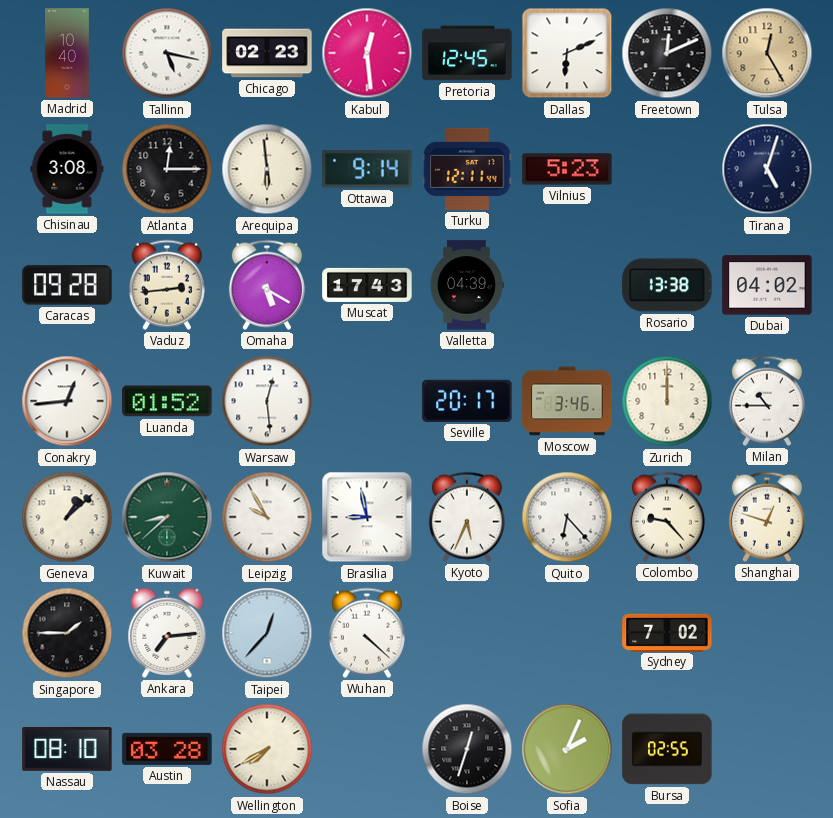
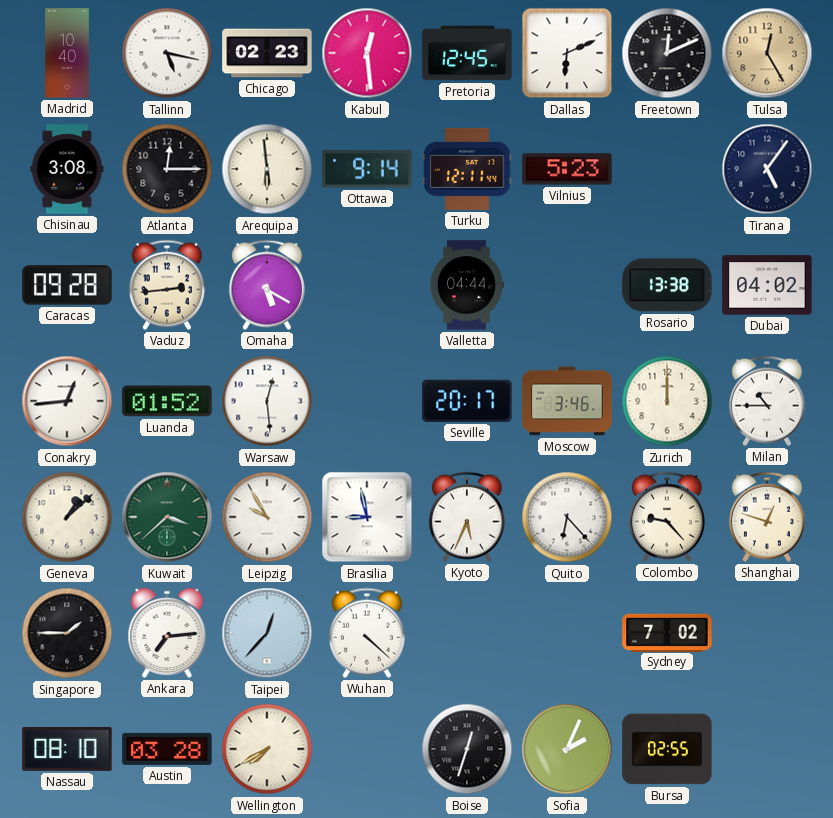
Tirana: 5:03 -> 5:06
Muscat: 17:43 -> none
Valletta: 04:39 -> 04:44
Kuwait: 8:38 -> 3:38
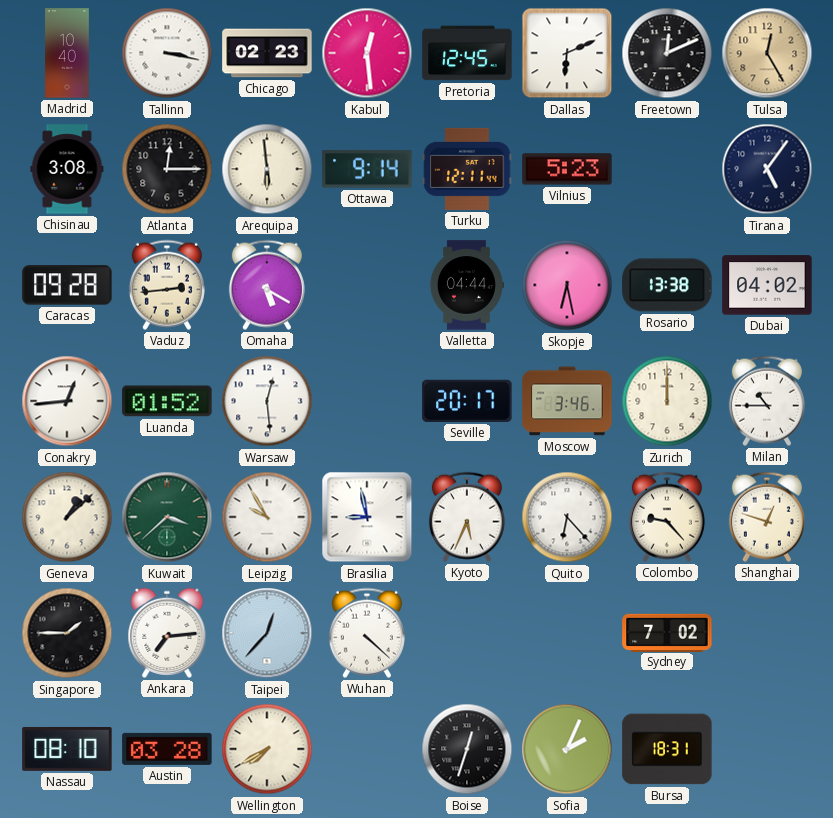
Tallinn: 5:17 -> 3:17
Skopje: none -> 6:28
Bursa: 02:55 -> 18:31
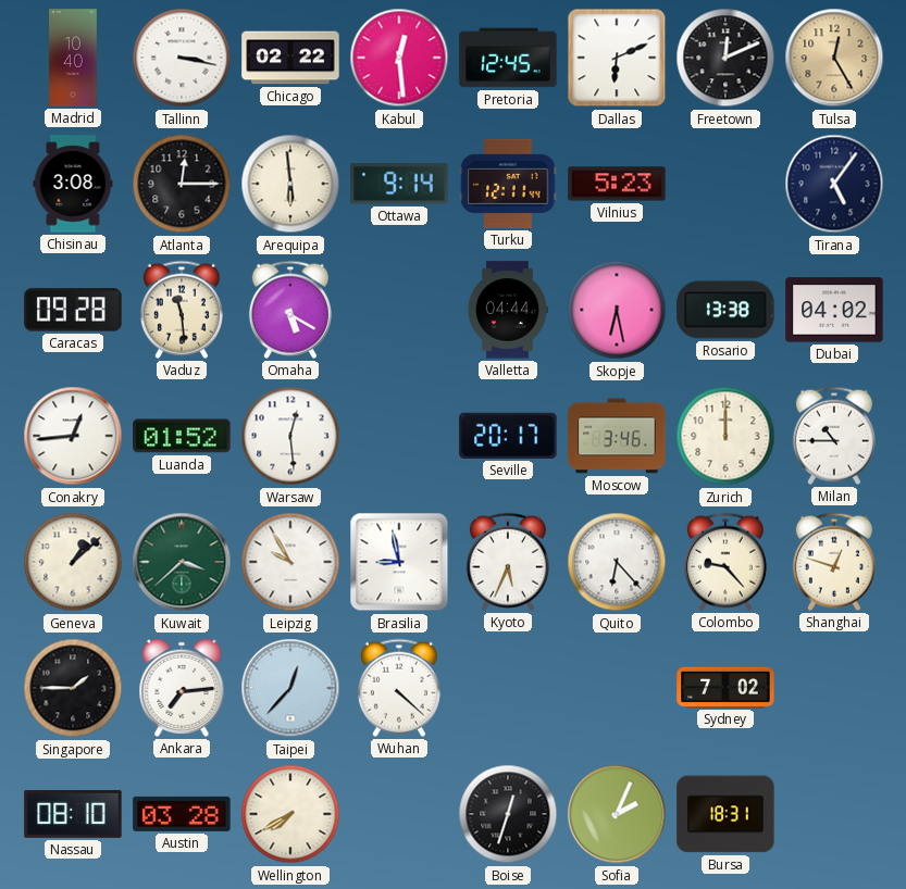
Chicago: 02:23 -> 02:22
Vaduz: 2:44 -> 11:29
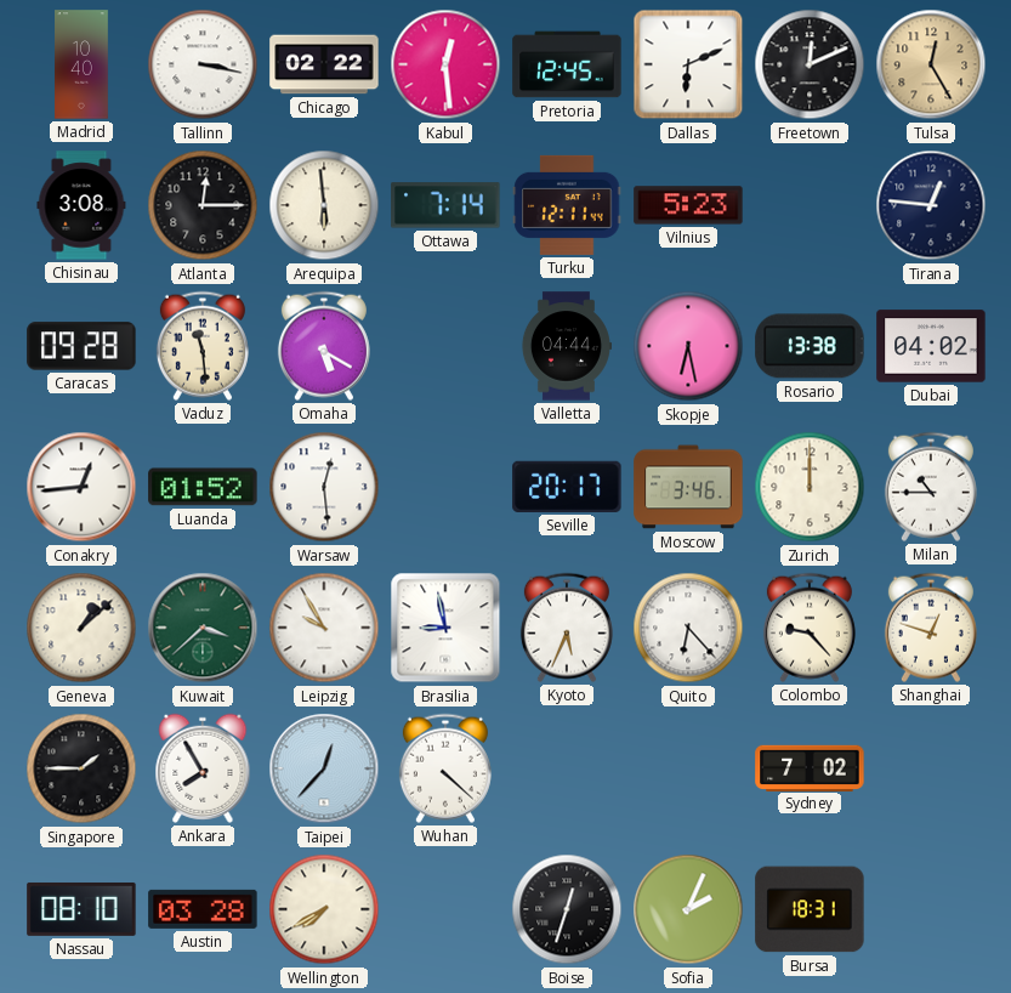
Ottawa: 9:14 -> 7:14
Tirana: 5:06 -> 12:46
Ankara: 7:14 -> 7:55
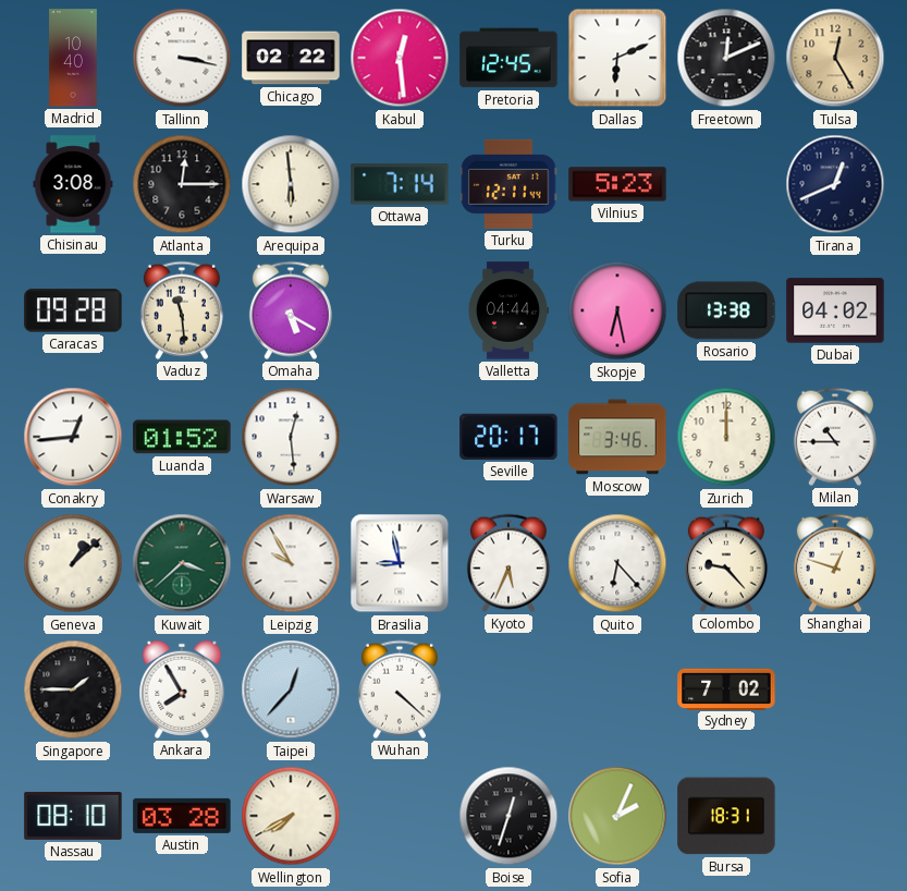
Tirana: 12:46 -> 12:41
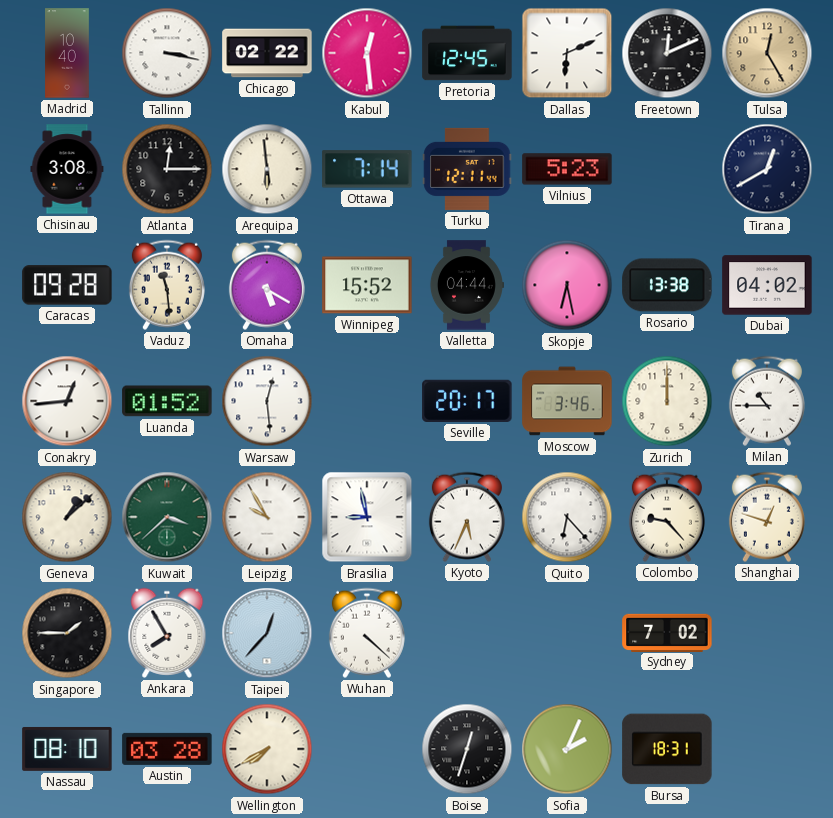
Tirana: 12:41 -> 12:40
Winnipeg: none -> 15:52
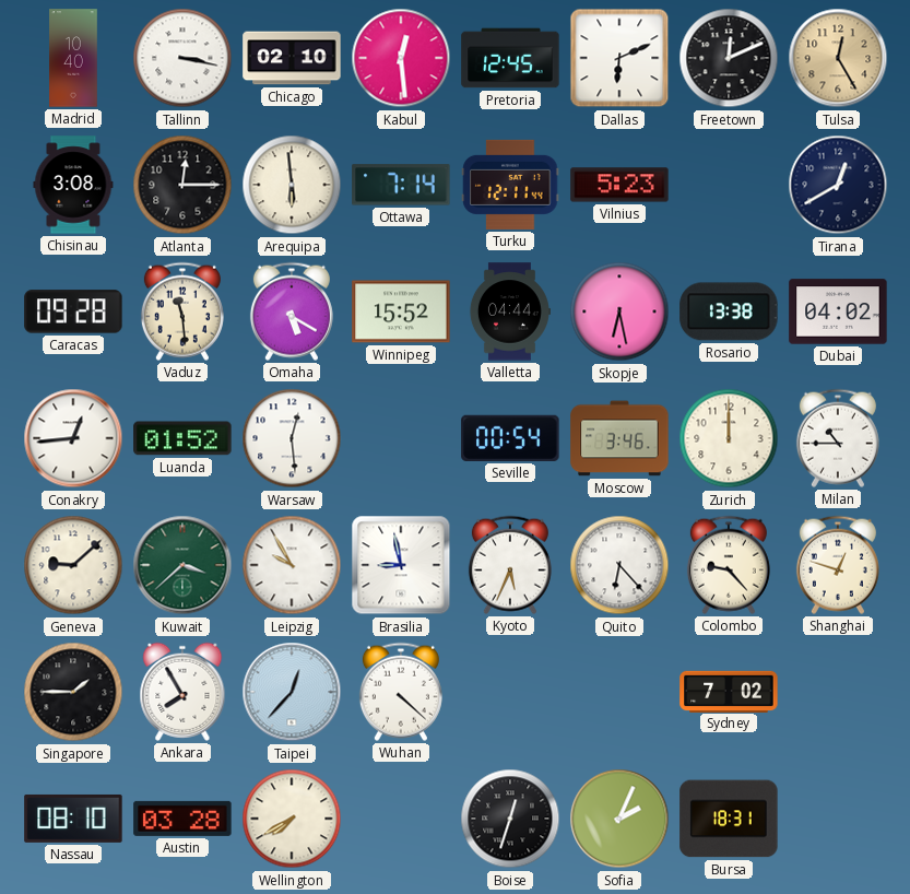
Chicago: 02:22 -> 02:10
Seville: 20:17 -> 00:54
Geneva: 1:08 -> 9:08
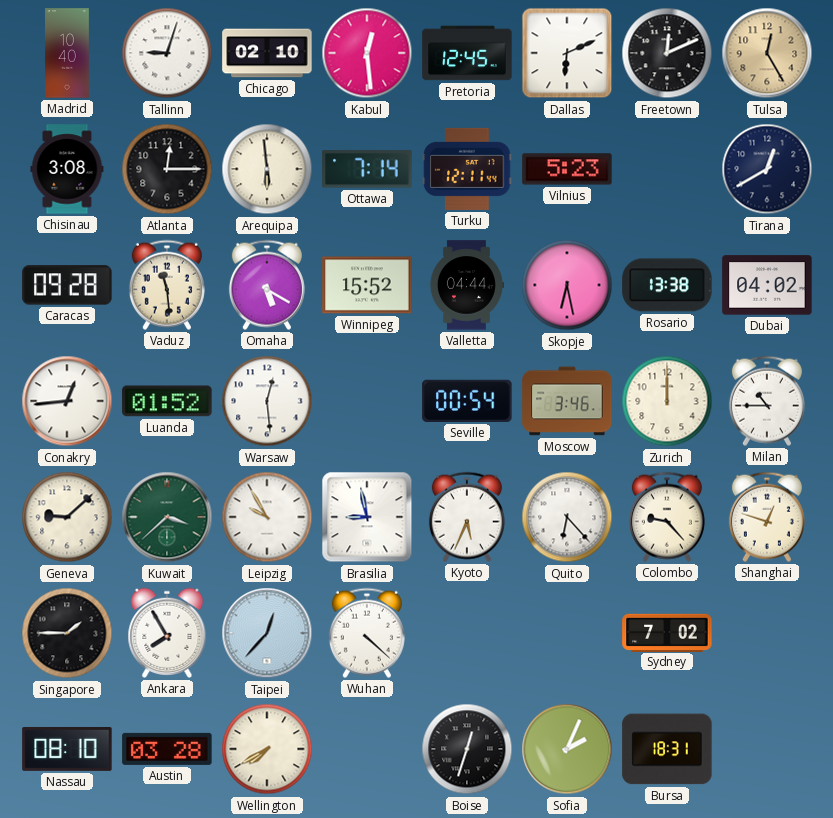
Tallinn: 3:17 -> 9:03
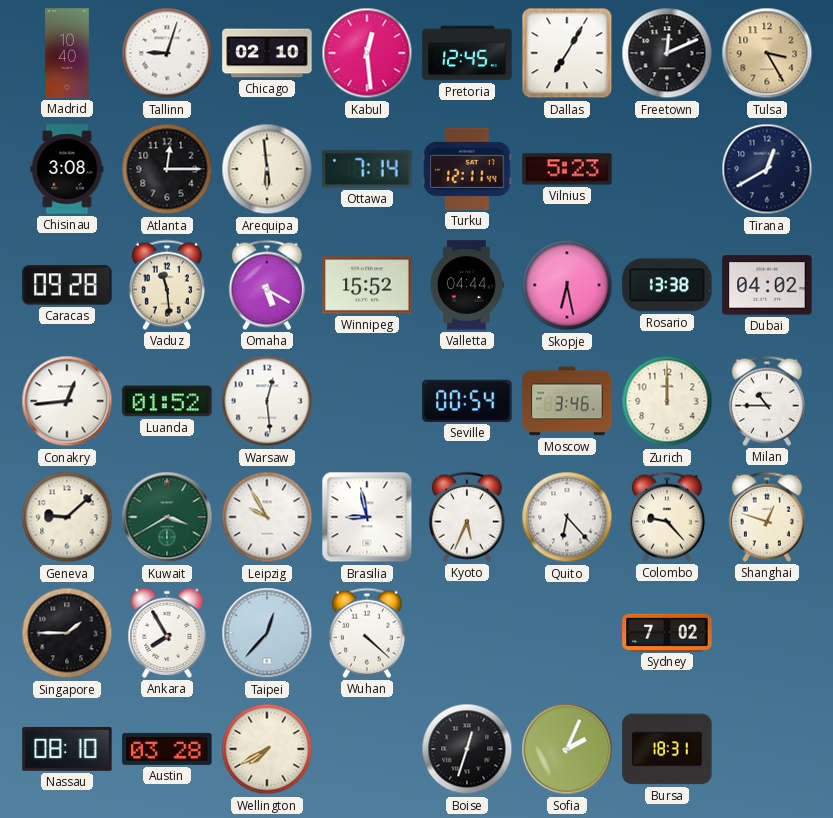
Dallas: 6:11 -> 7:05
Tulsa: 12:25 -> 3:25
Kuwait: 3:38 -> 3:40
